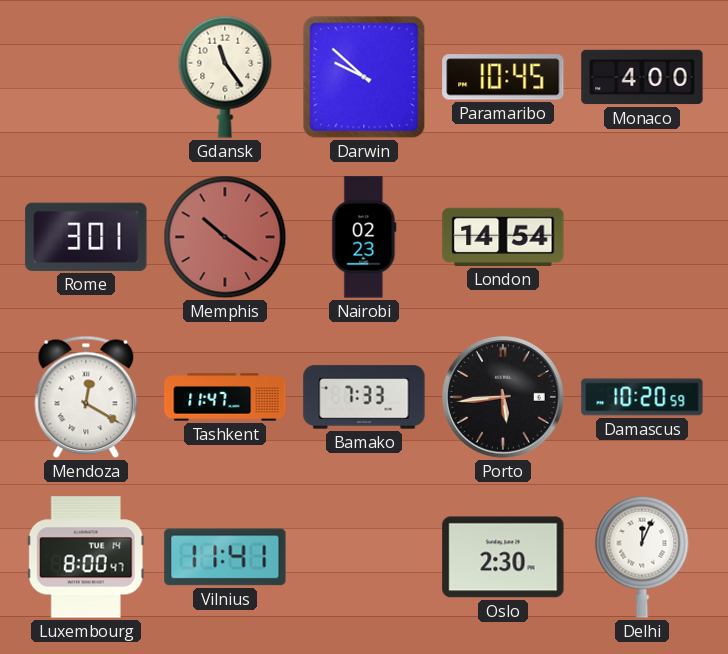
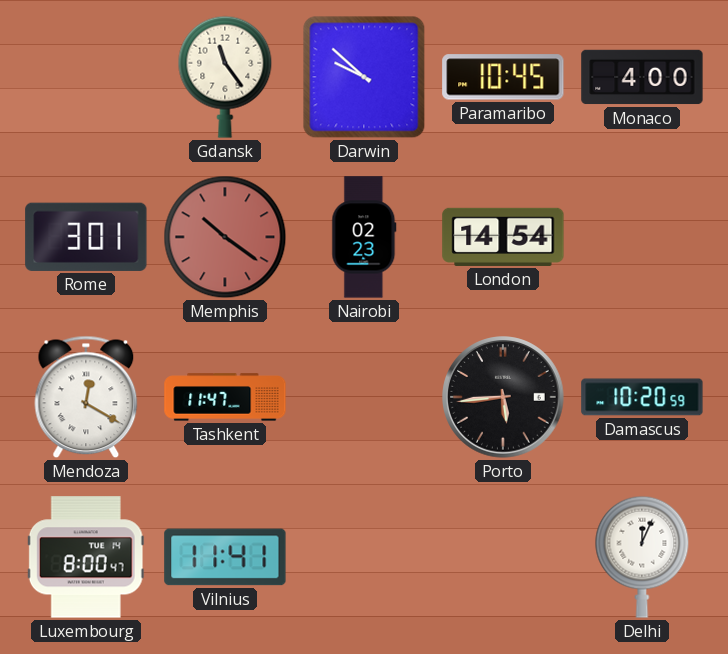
Bamako: 7:33 -> none
Oslo: 2:30 -> none
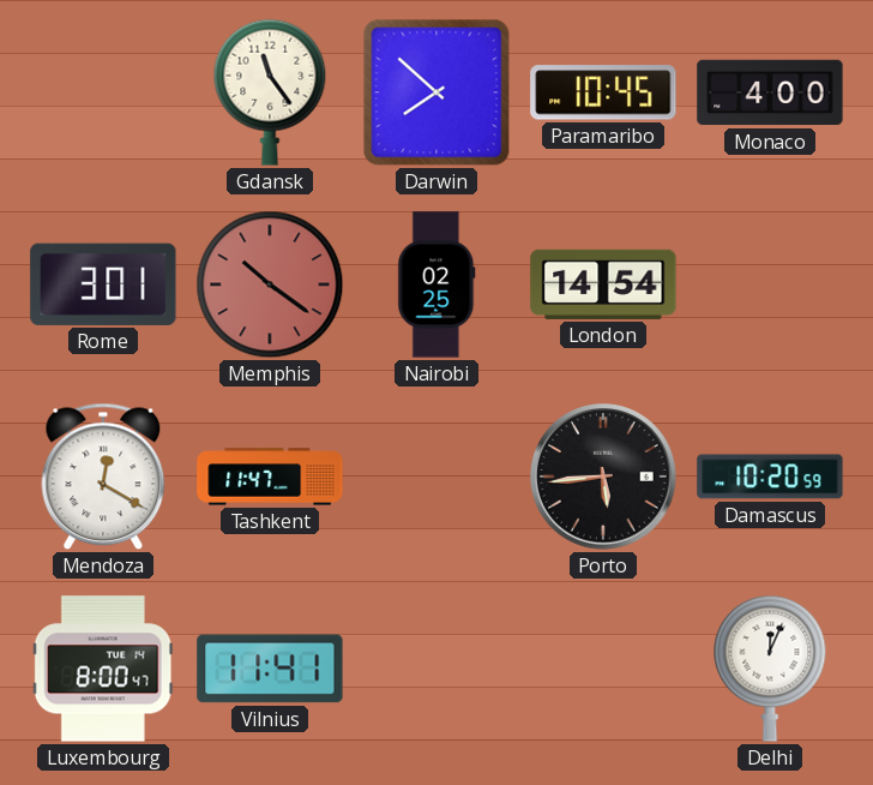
Darwin: 9:52 -> 7:52
Nairobi: 02:23 -> 02:25
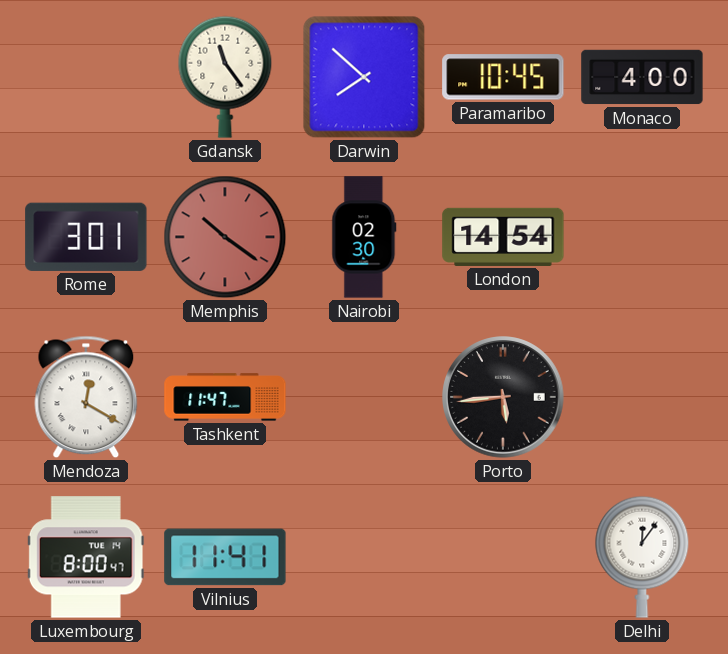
Nairobi: 02:25 -> 02:30
Damascus: 10:20 -> none
Delhi: 12:04 -> 12:06
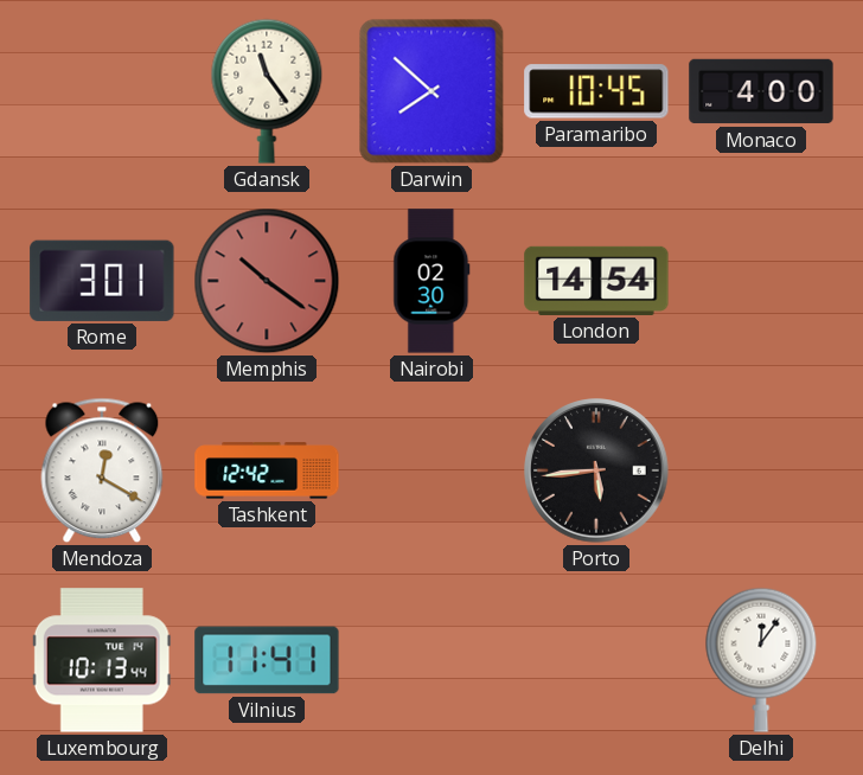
Tashkent: 11:47 -> 12:42
Luxembourg: 8:00 -> 10:13
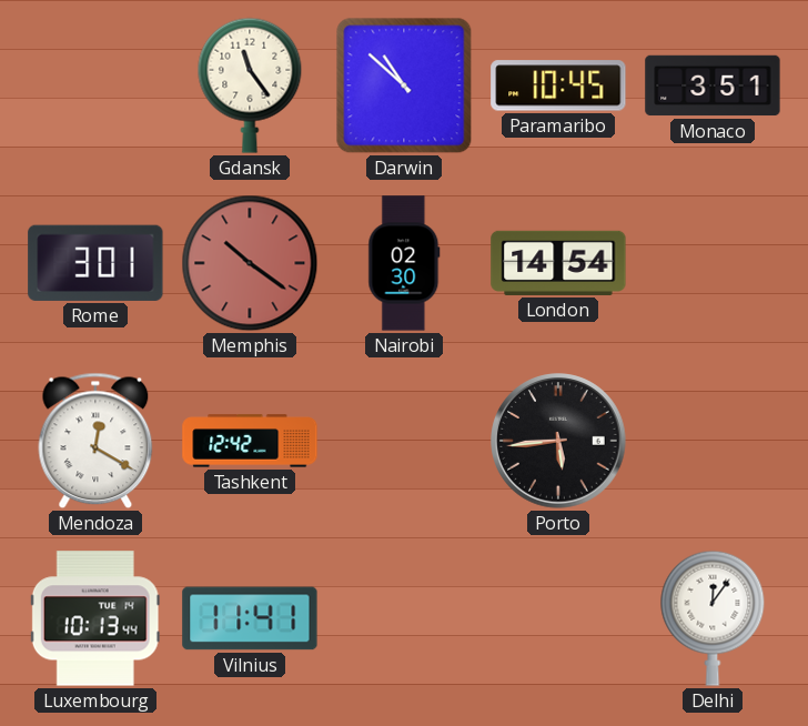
Darwin: 7:52 -> 10:52
Monaco: 4:00 -> 3:51
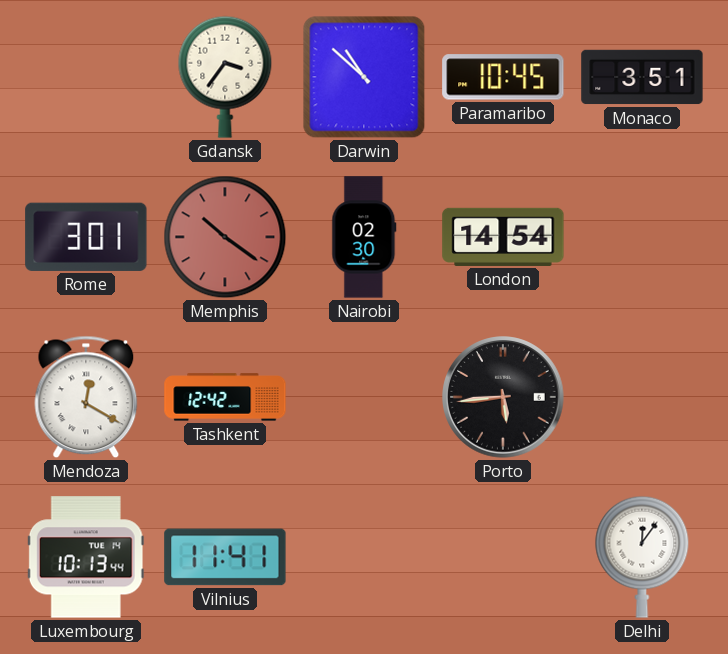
Gdansk: 11:24 -> 3:36
